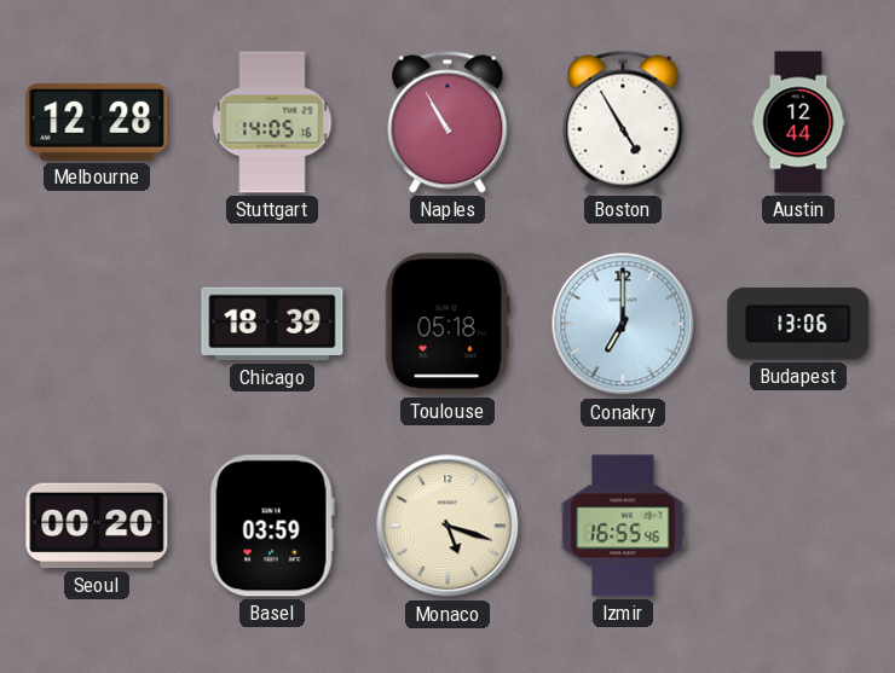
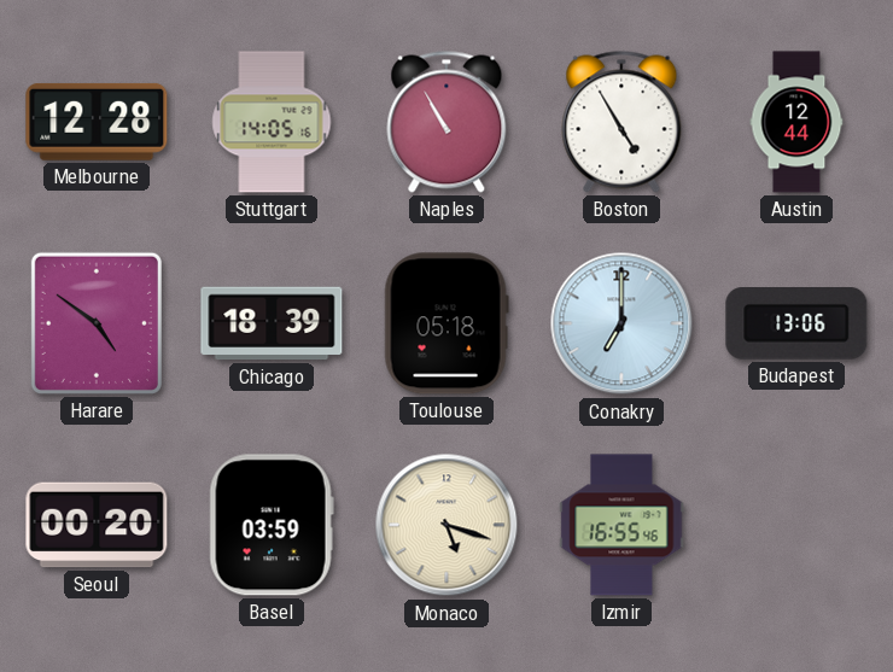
Harare: none -> 4:51
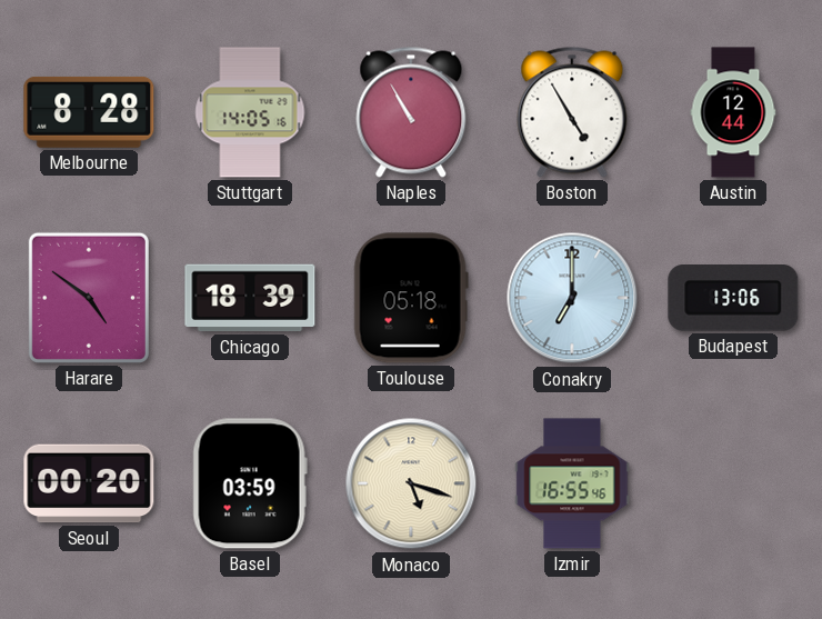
Melbourne: 12:28 -> 8:28
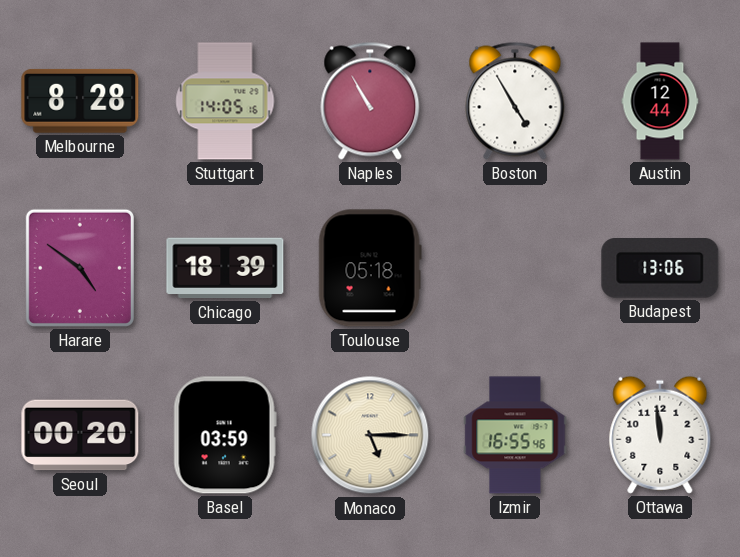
Conakry: 7:00 -> none
Monaco: 5:18 -> 5:15
Ottawa: none -> 11:59
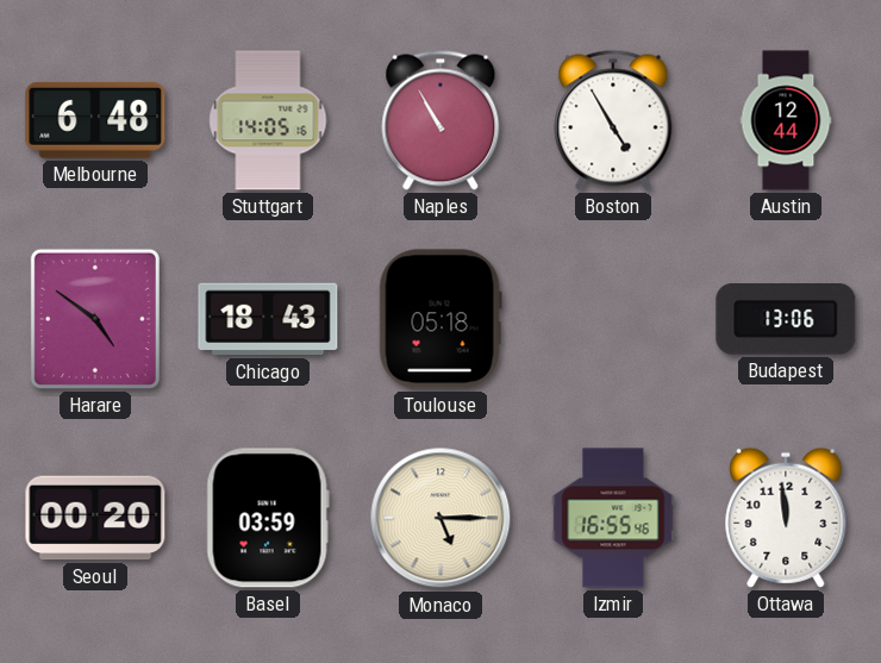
Melbourne: 8:28 -> 6:48
Chicago: 18:39 -> 18:43
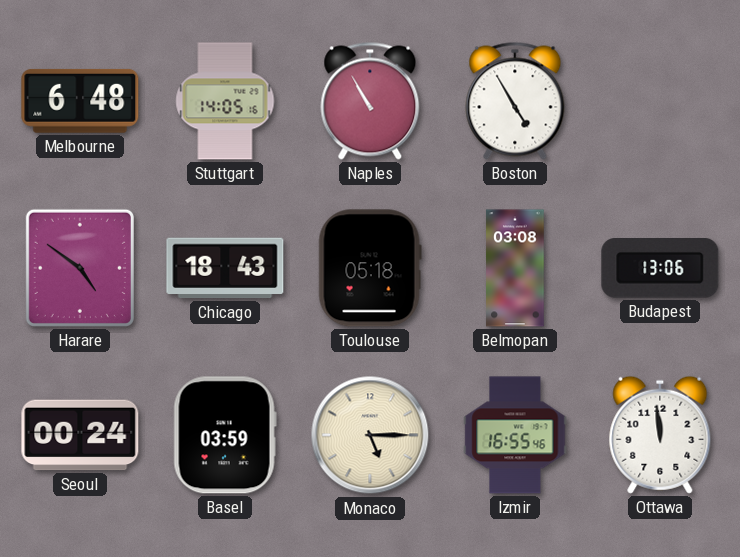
Austin: 12:44 -> none
Belmopan: none -> 03:08
Seoul: 00:20 -> 00:24
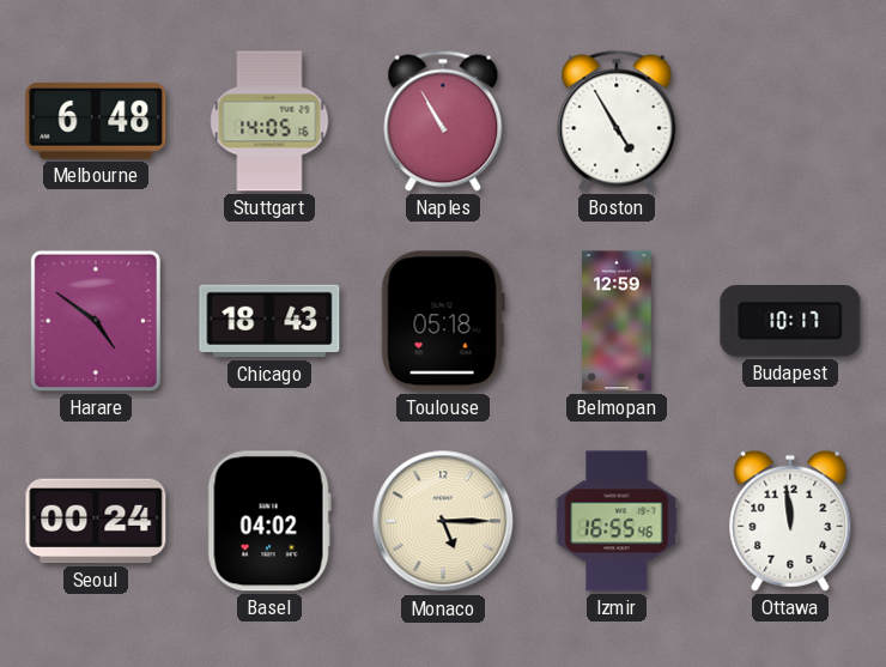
Belmopan: 03:08 -> 12:59
Budapest: 13:06 -> 10:17
Basel: 03:59 -> 04:02
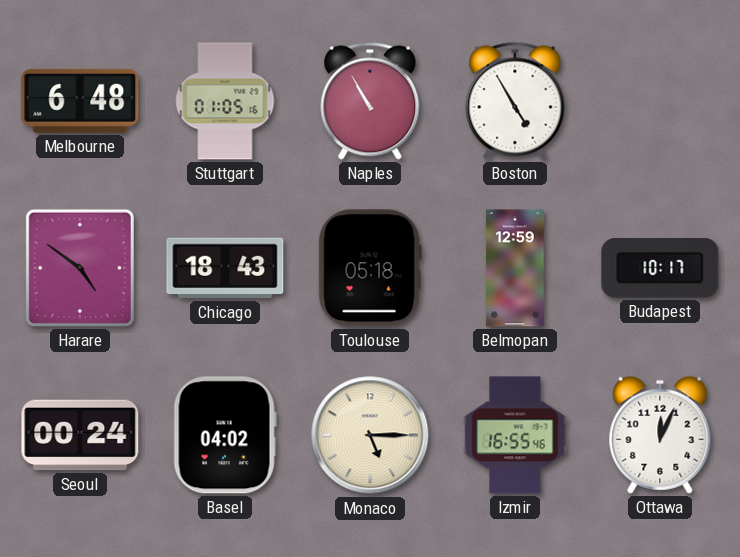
Stuttgart: 14:05 -> 01:05
Ottawa: 11:59 -> 12:04
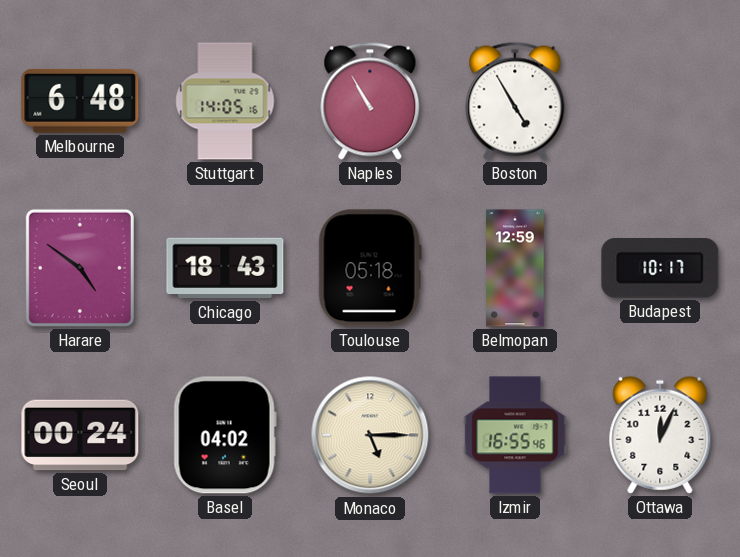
Stuttgart: 01:05 -> 14:05
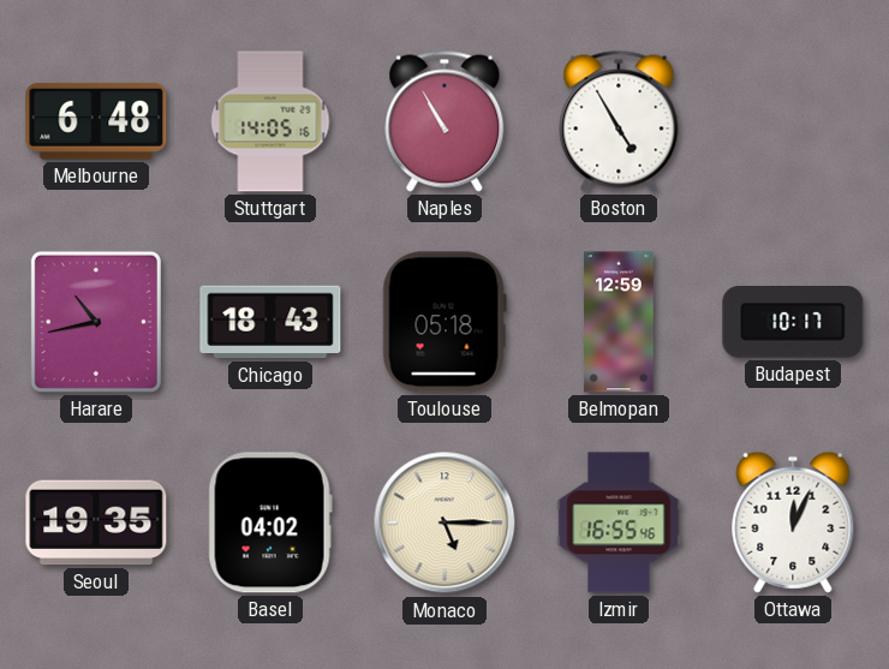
Harare: 4:51 -> 10:43
Seoul: 00:24 -> 19:35
